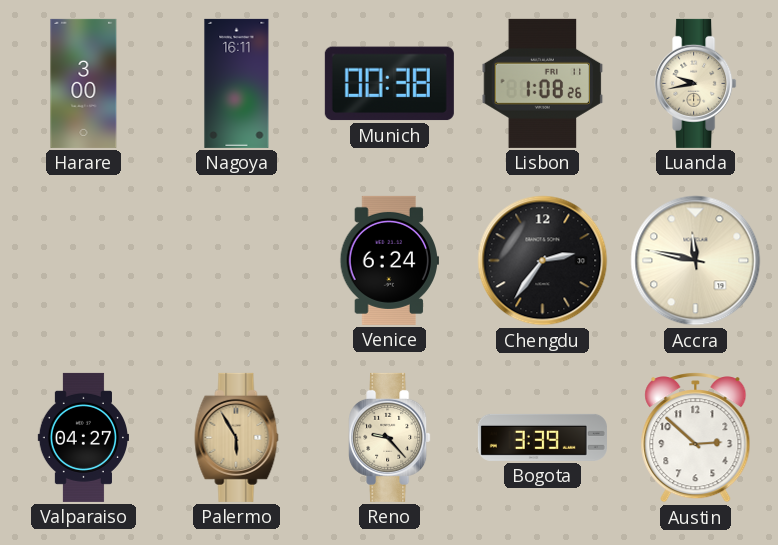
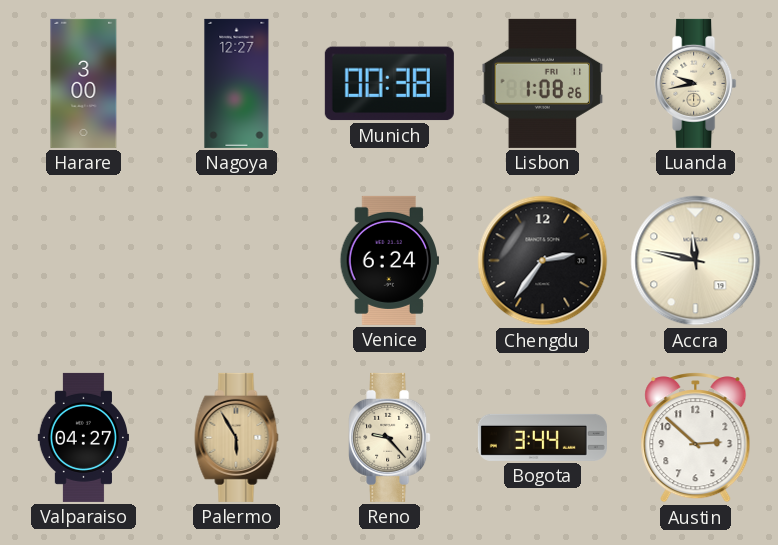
Nagoya: 16:11 -> 12:27
Bogota: 3:39 -> 3:44
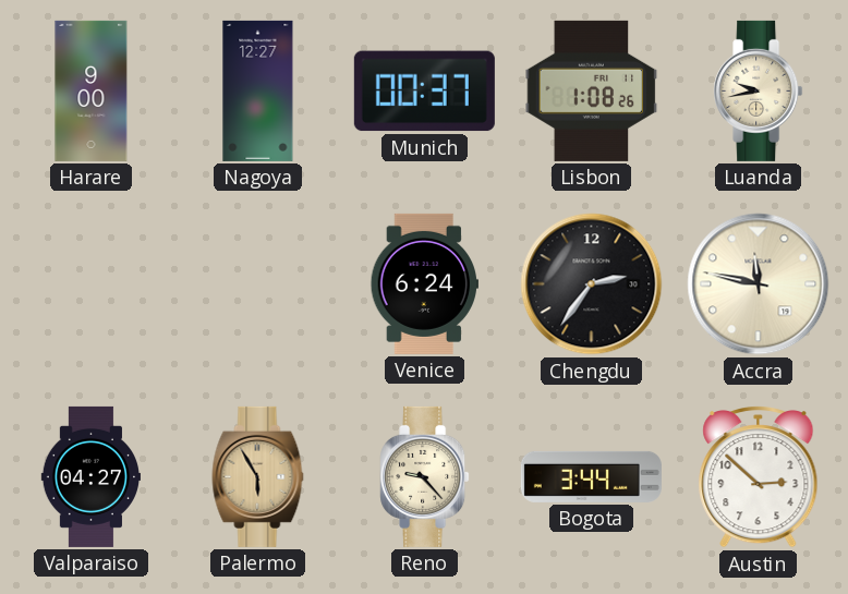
Harare: 3:00 -> 9:00
Munich: 00:38 -> 00:37
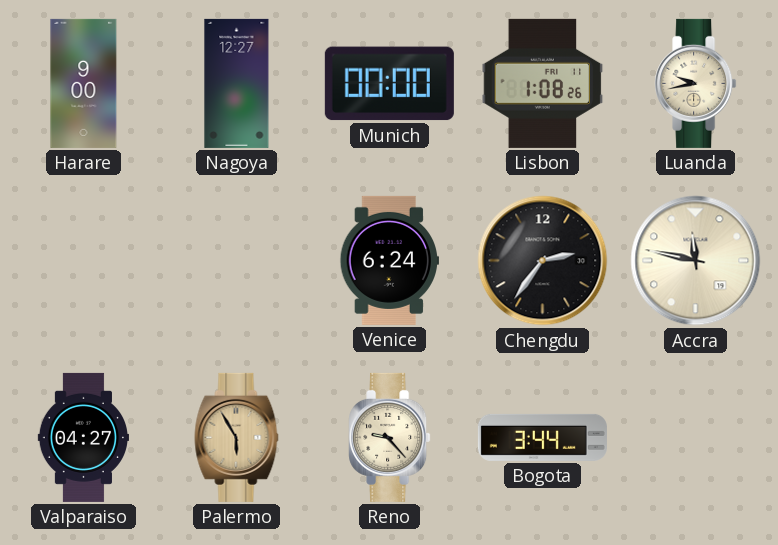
Munich: 00:37 -> 00:00
Austin: 2:52 -> none
